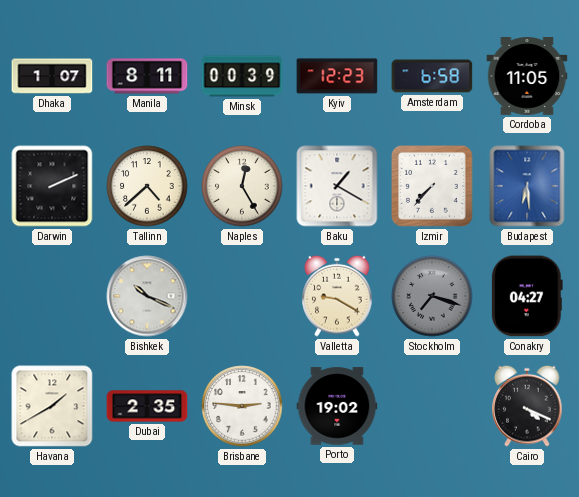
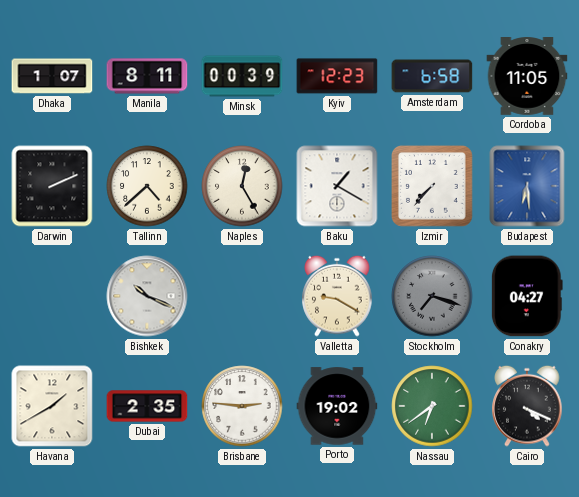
Nassau: none -> 6:39
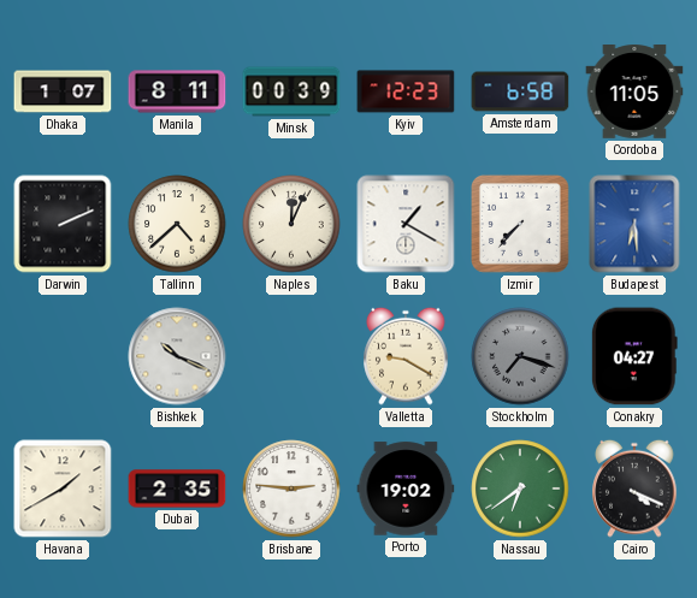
Naples: 12:25 -> 12:04
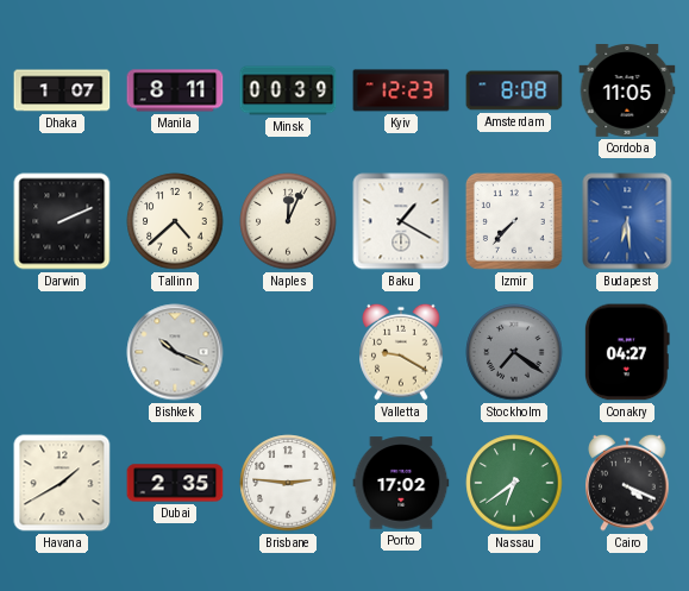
Amsterdam: 6:58 -> 8:08
Stockholm: 7:18 -> 7:21
Porto: 19:02 -> 17:02
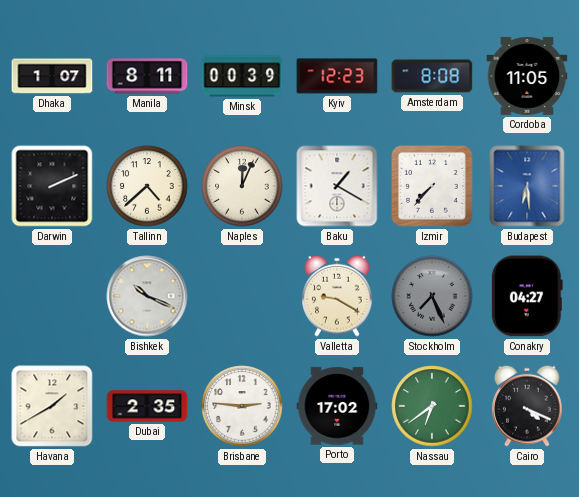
Stockholm: 7:21 -> 7:26
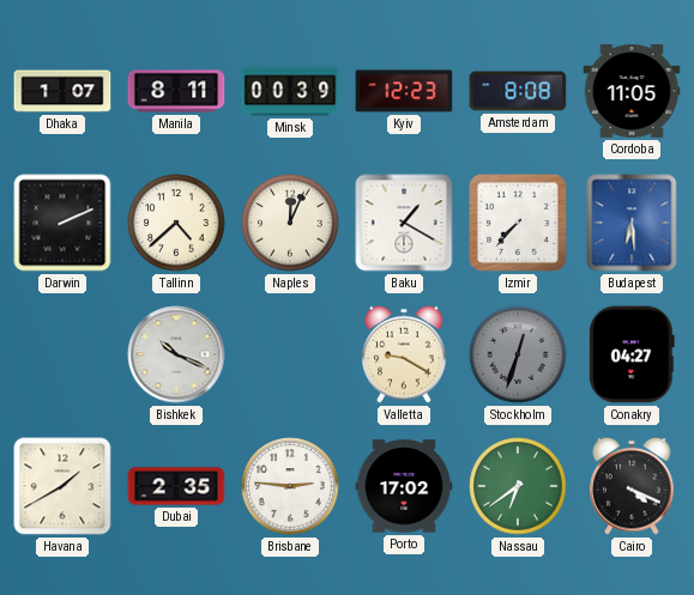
Stockholm: 7:26 -> 12:33
